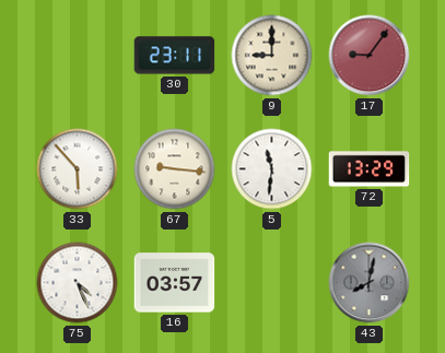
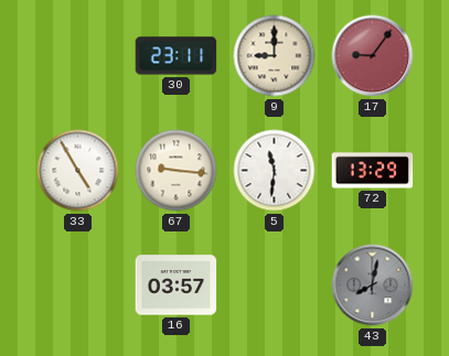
33: 5:53 -> 4:55
75: 4:26 -> none
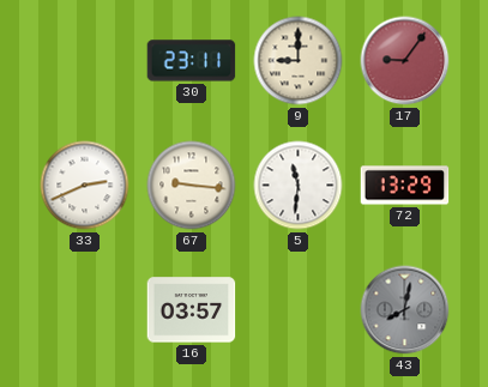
33: 4:55 -> 2:41
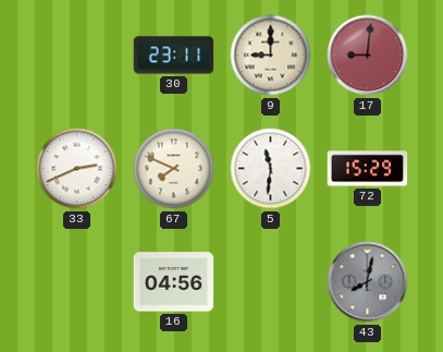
17: 9:06 -> 9:01
67: 9:16 -> 7:49
72: 13:29 -> 15:29
16: 03:57 -> 04:56
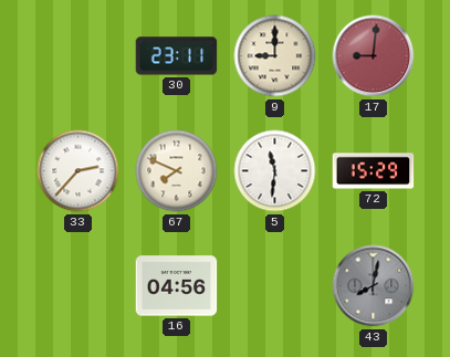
33: 2:41 -> 2:37
